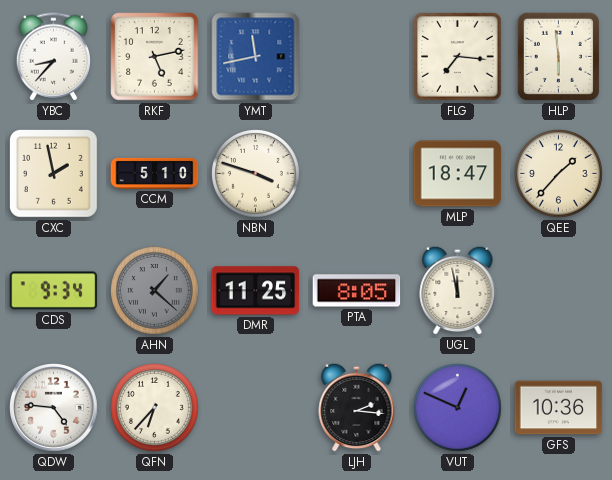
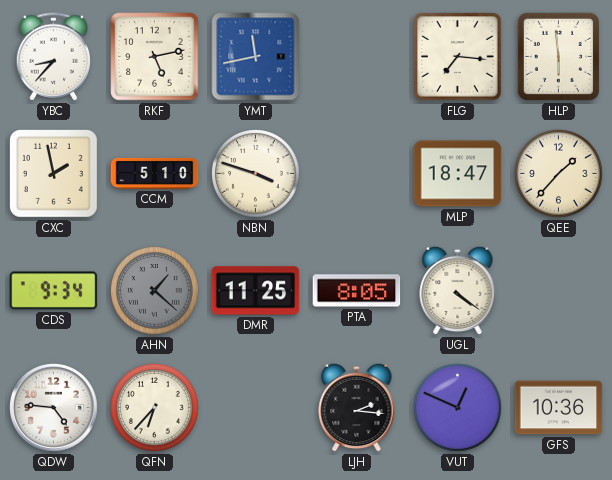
UGL: 11:58 -> 4:21
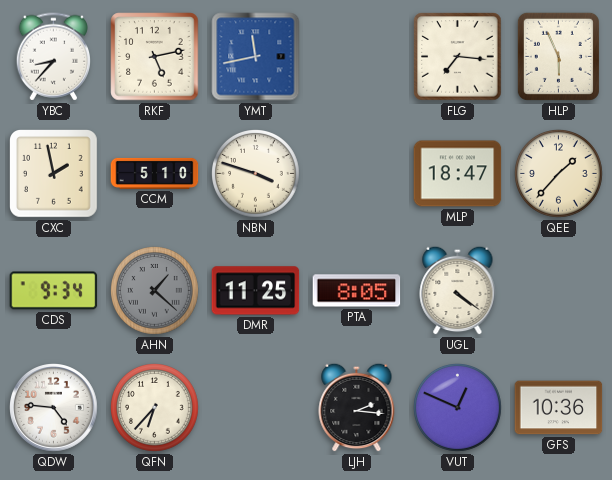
HLP: 5:59 -> 5:56
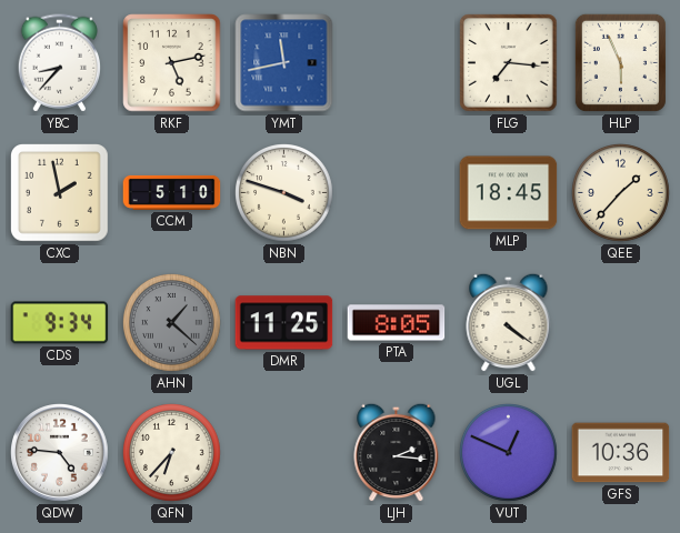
MLP: 18:47 -> 18:45
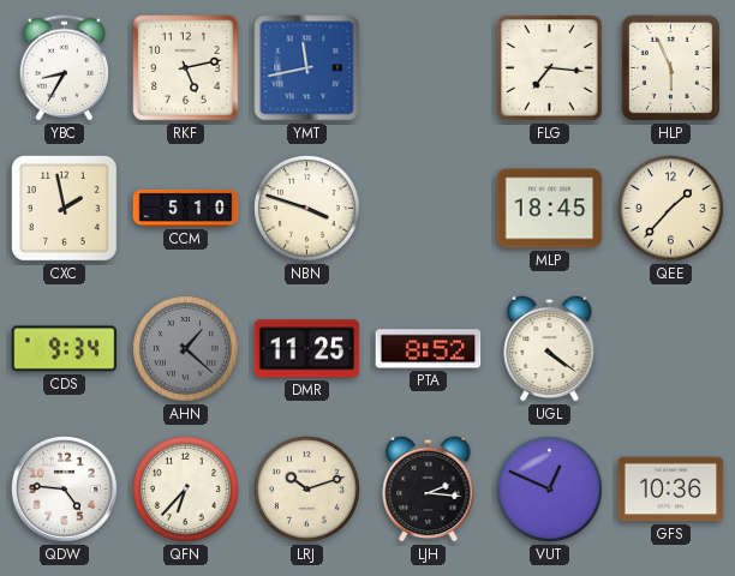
YBC: 8:37 -> 8:35
PTA: 8:05 -> 8:52
LRJ: none -> 10:12
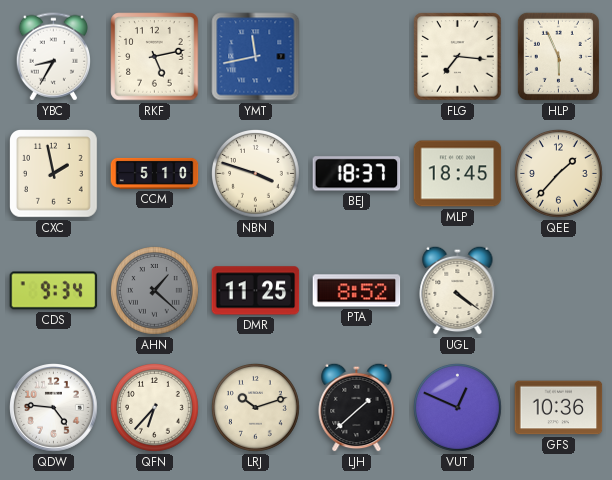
BEJ: none -> 18:37
LJH: 2:16 -> 1:38
